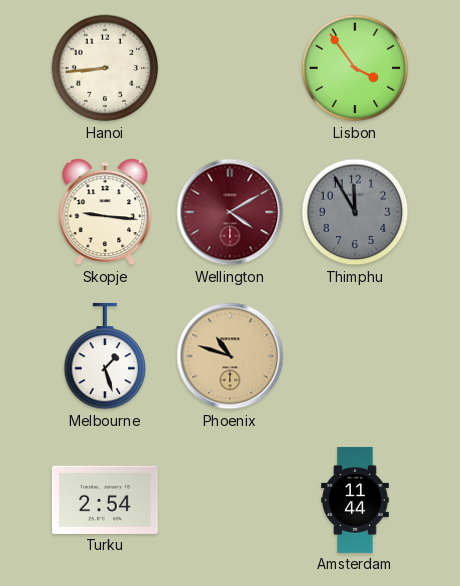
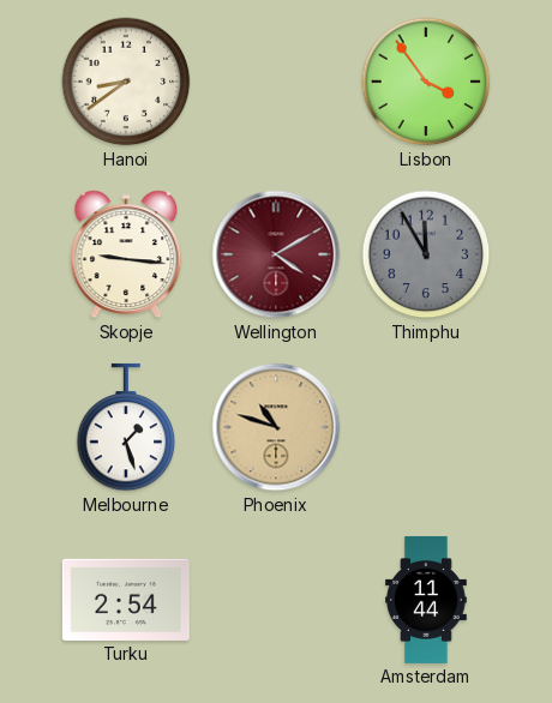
Hanoi: 8:44 -> 8:39
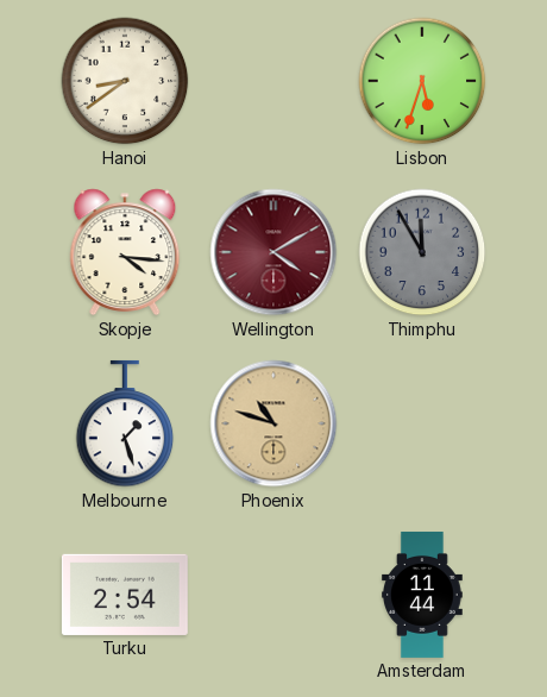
Lisbon: 3:54 -> 5:33
Skopje: 9:16 -> 4:16
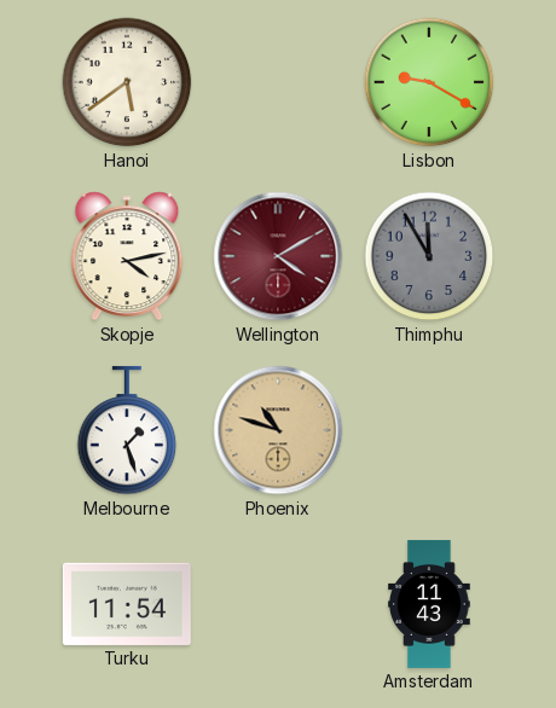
Hanoi: 8:39 -> 5:39
Lisbon: 5:33 -> 9:20
Skopje: 4:16 -> 4:13
Turku: 2:54 -> 11:54
Amsterdam: 11:44 -> 11:43
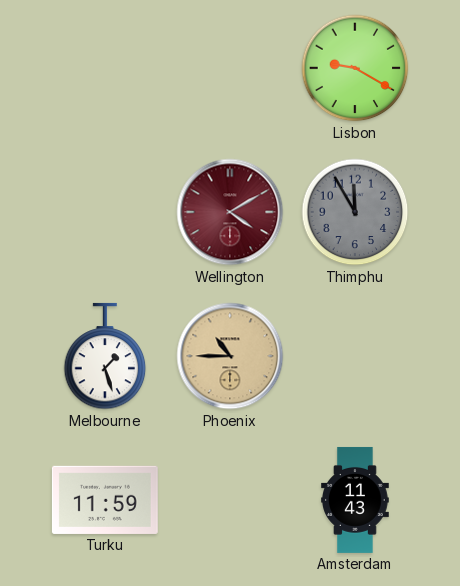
Hanoi: 5:39 -> none
Skopje: 4:13 -> none
Phoenix: 10:48 -> 10:45
Turku: 11:54 -> 11:59
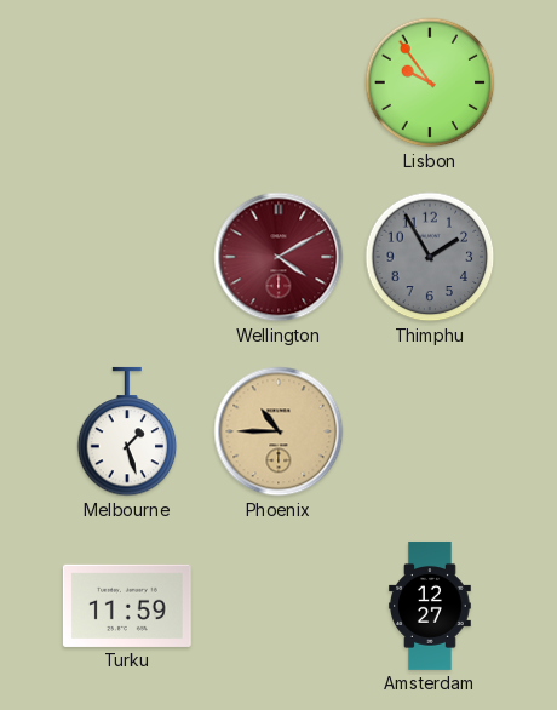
Lisbon: 9:20 -> 9:54
Thimphu: 11:55 -> 1:55
Amsterdam: 11:43 -> 12:27
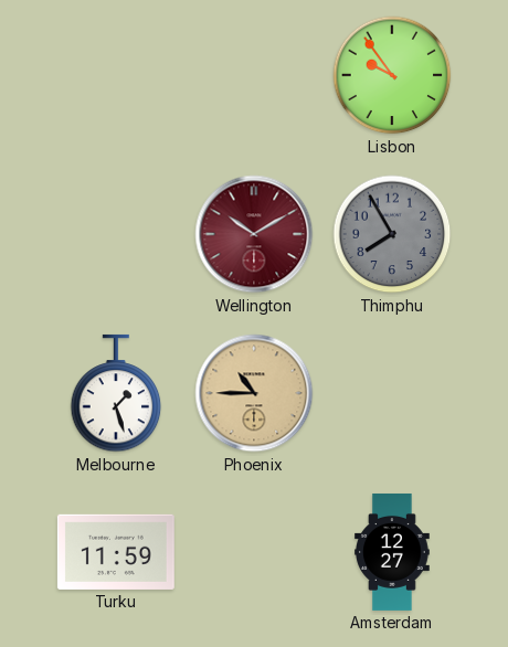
Wellington: 4:10 -> 10:10
Thimphu: 1:55 -> 7:55
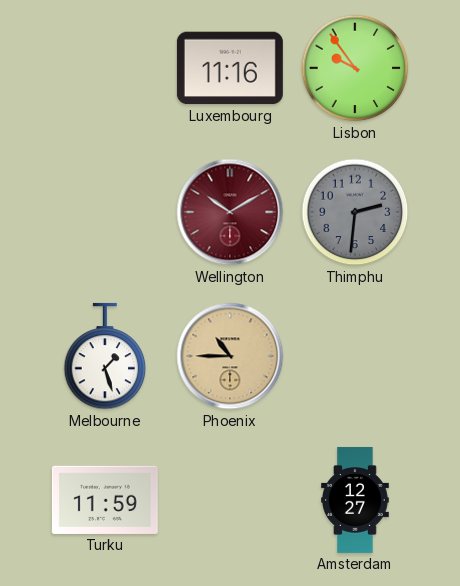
Luxembourg: none -> 11:16
Thimphu: 7:55 -> 2:31
